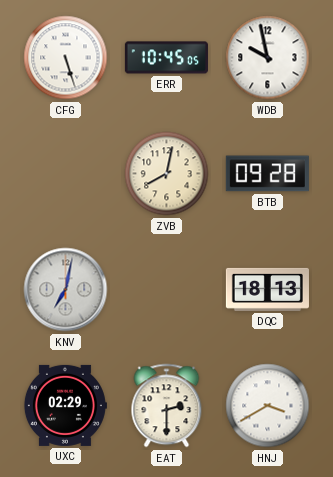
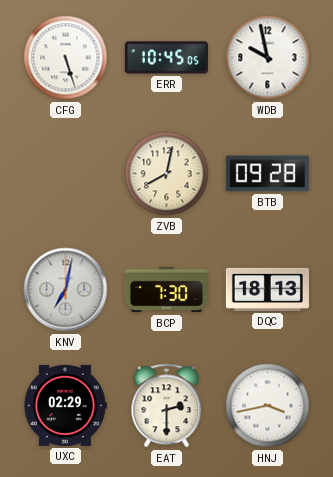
BCP: none -> 7:30
HNJ: 3:40 -> 3:43
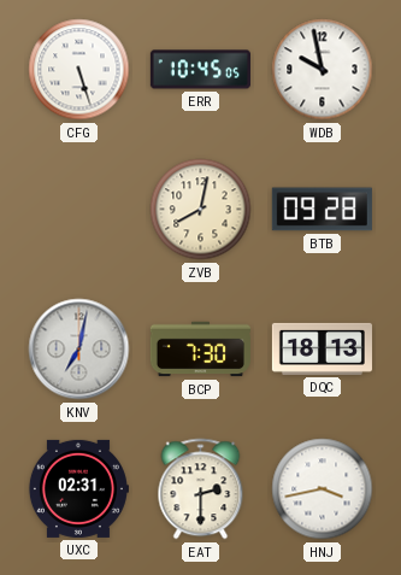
UXC: 02:29 -> 02:31
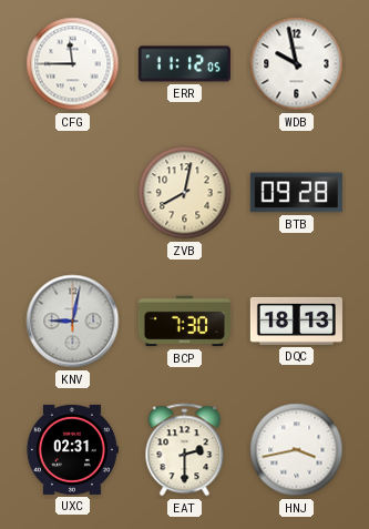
CFG: 5:27 -> 11:45
ERR: 10:45 -> 11:12
KNV: 7:02 -> 9:02
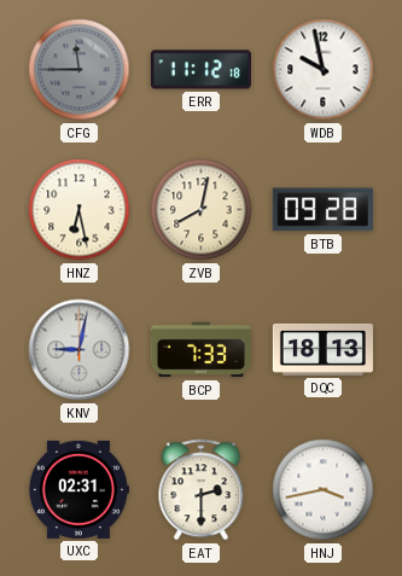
CFG dial: white -> grey
ERR: 11:12:05 -> 11:12:18
HNZ: none -> 6:28
BCP: 7:30 -> 7:33
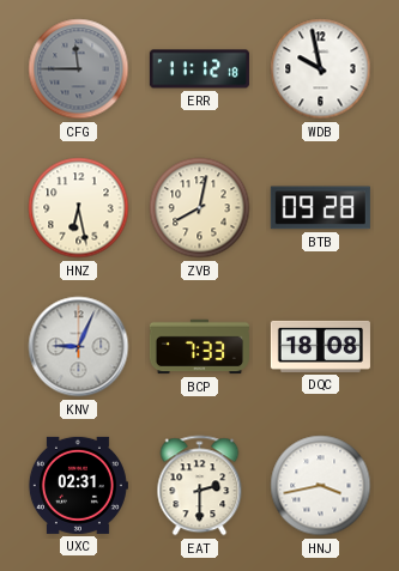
KNV: 9:02 -> 9:04
DQC: 18:13 -> 18:08
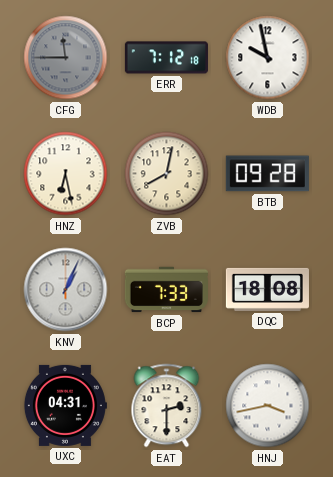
ERR: 11:12 -> 7:12
KNV: 9:04 -> 1:04
UXC: 02:31 -> 04:31
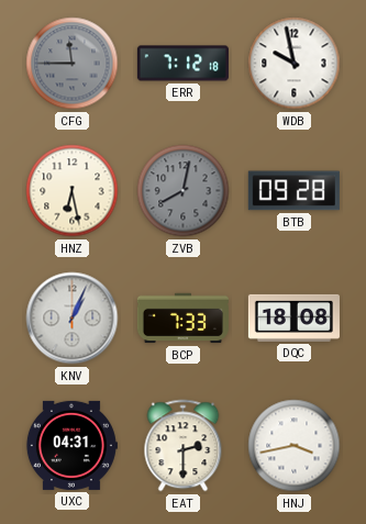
ZVB dial: cream -> grey
